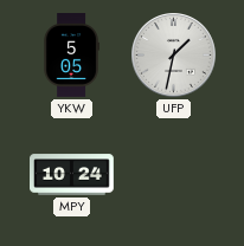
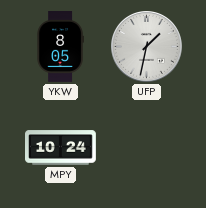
YKW: 5:05 -> 8:05
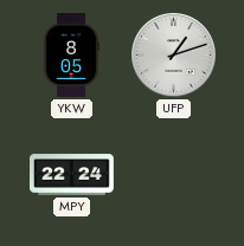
UFP: 1:32 -> 1:12
MPY: 10:24 -> 22:24
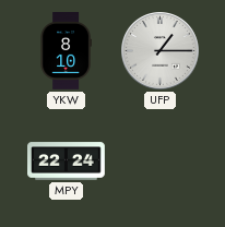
YKW: 8:05 -> 8:10
UFP: 1:12 -> 1:15
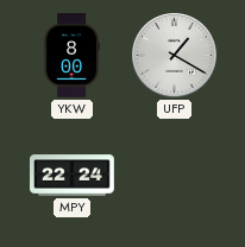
YKW: 8:10 -> 8:00
UFP: 1:15 -> 1:20
